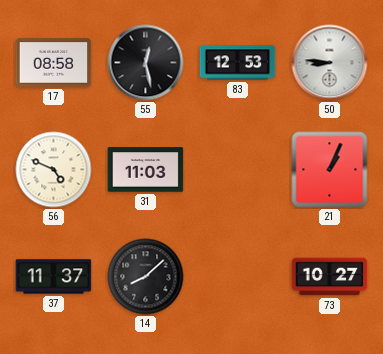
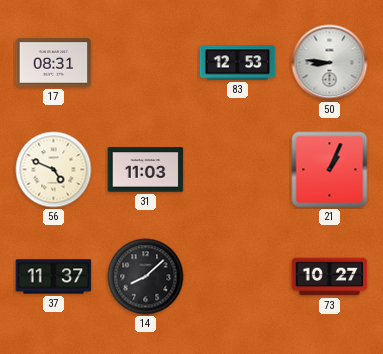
17: 08:58 -> 08:31
55: 12:28 -> none
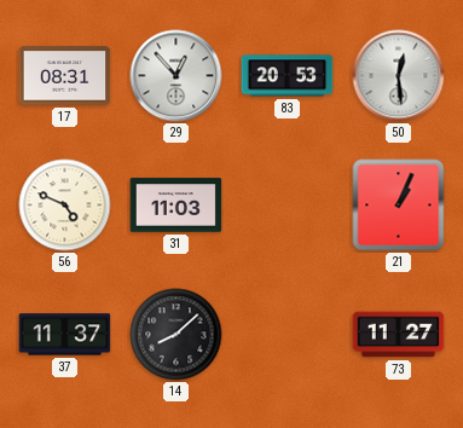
29: none -> 12:53
83: 12:53 -> 20:53
50: 8:46 -> 12:29
73: 10:27 -> 11:27
